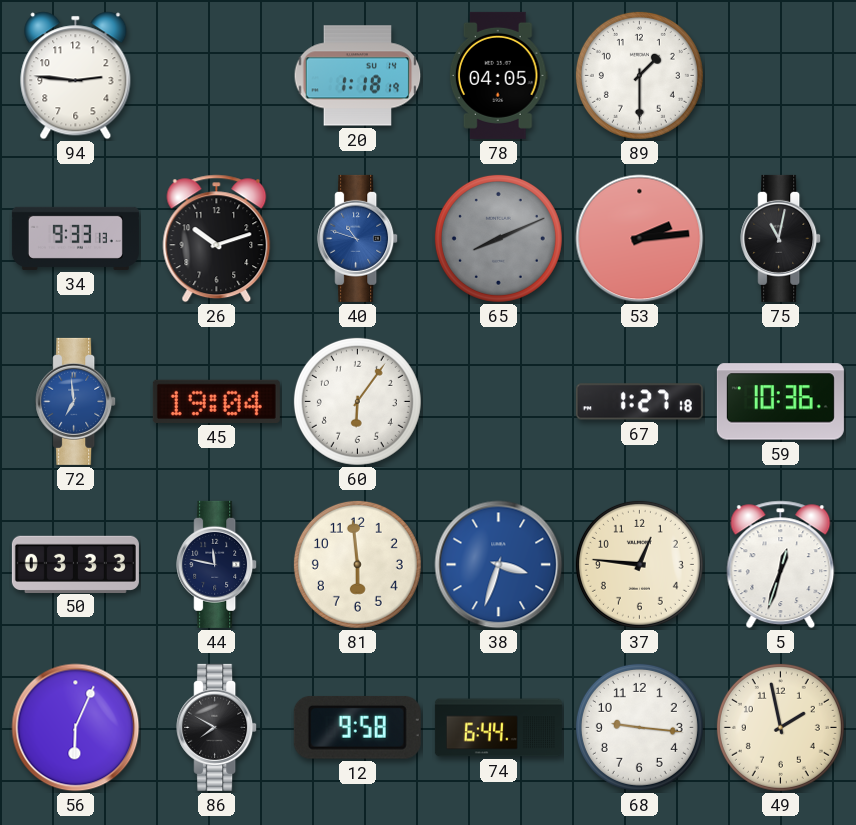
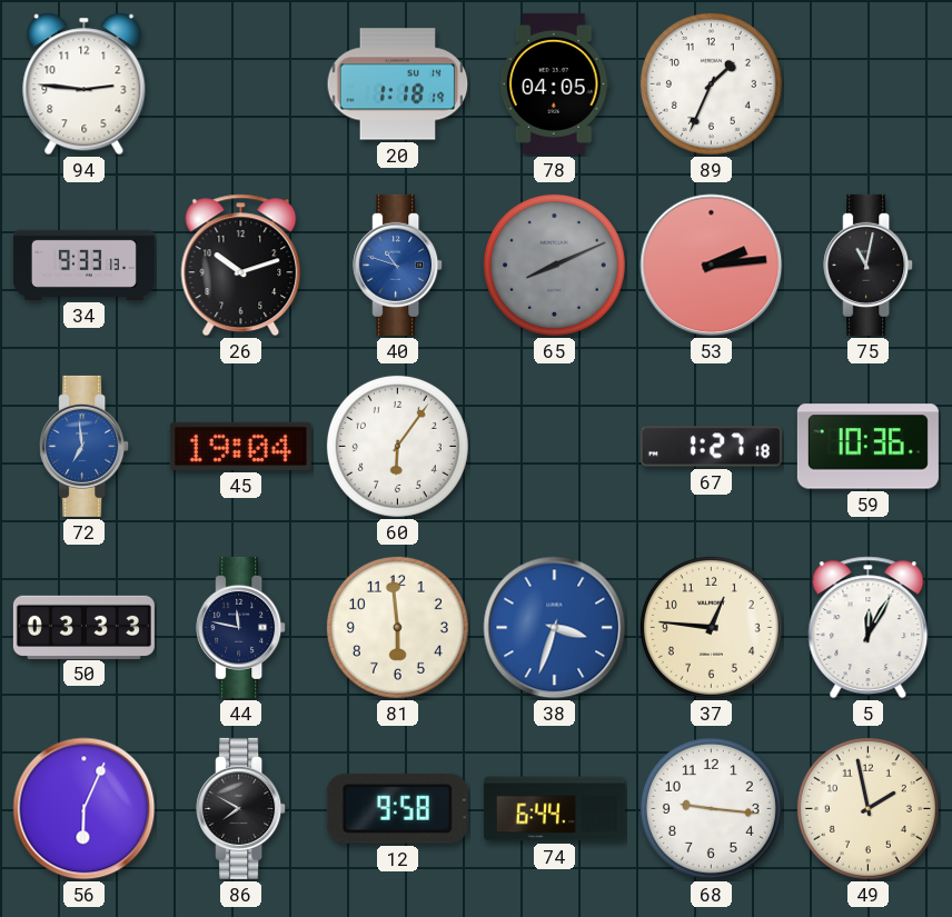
89: 1:30 -> 1:34
5: 12:33 -> 12:05
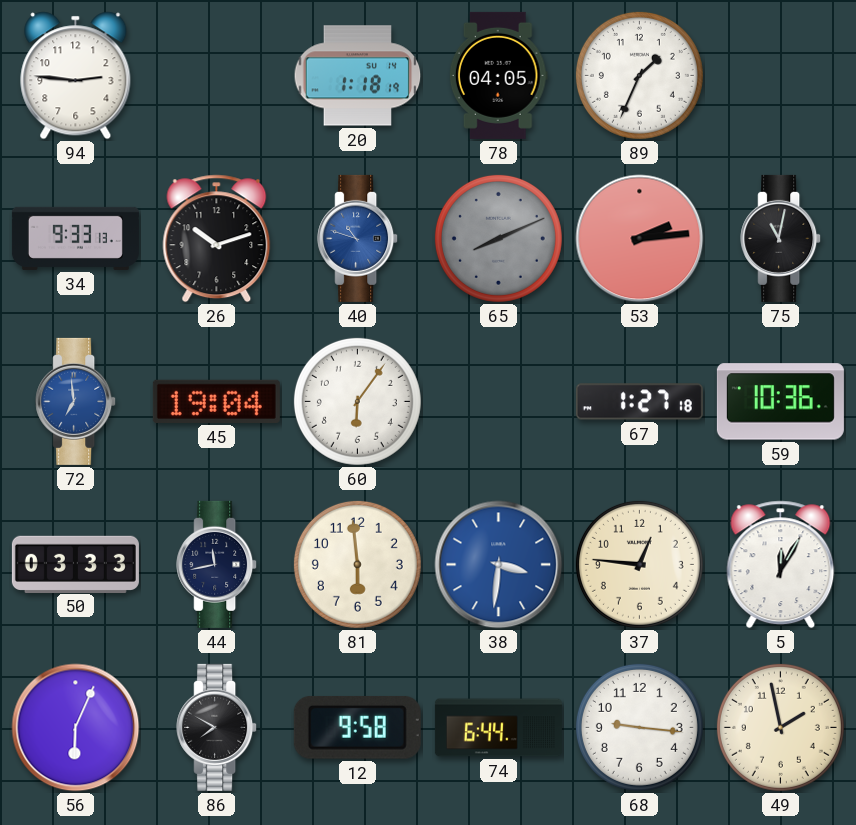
44: 11:47 -> 11:43
38: 3:33 -> 3:31
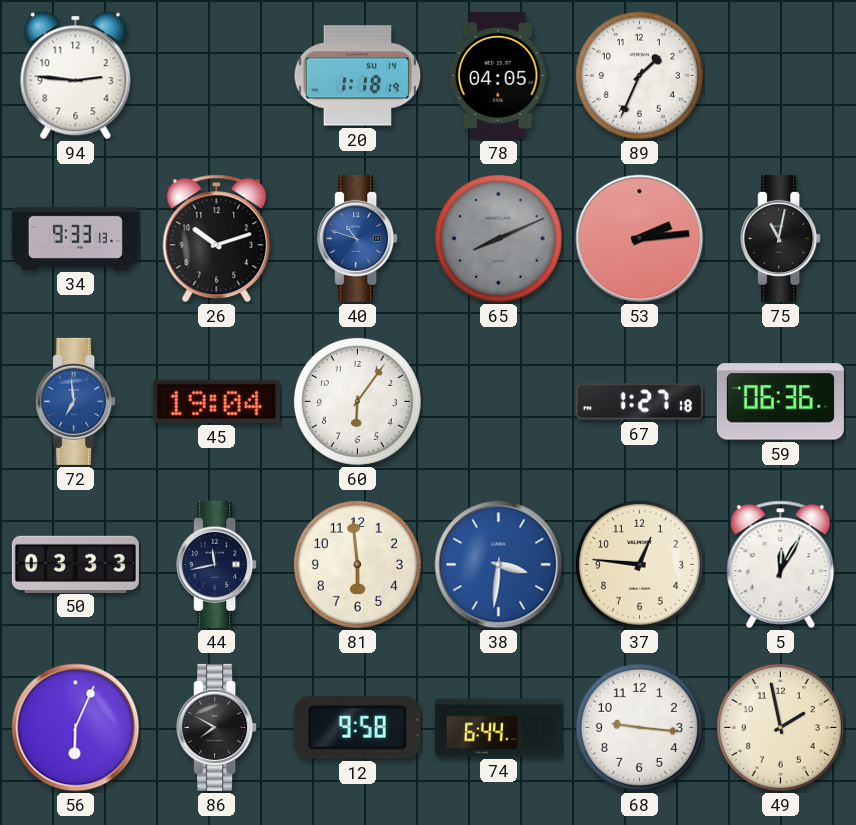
59: 10:36 -> 06:36
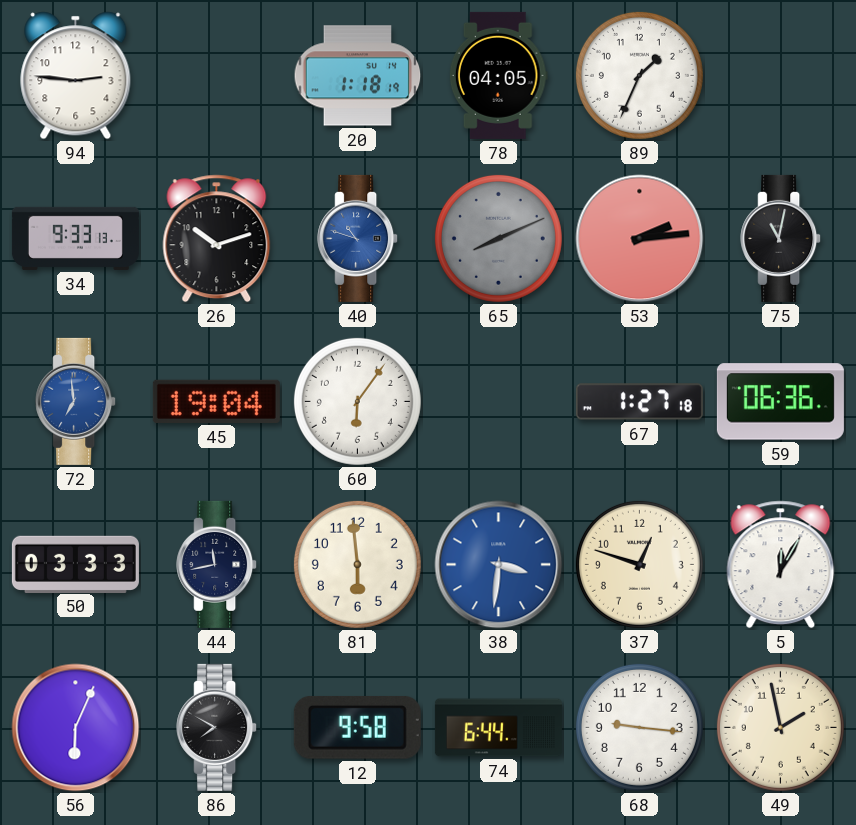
37: 12:46 -> 12:48
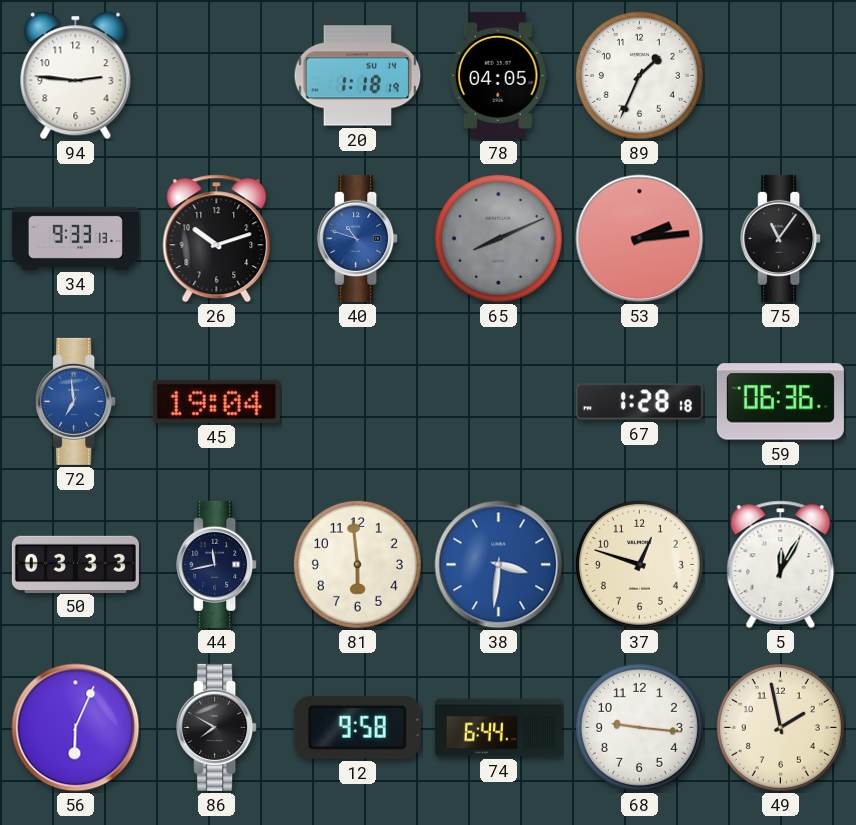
75: 11:02 -> 11:06
60: 6:06 -> none
67: 1:27 -> 1:28
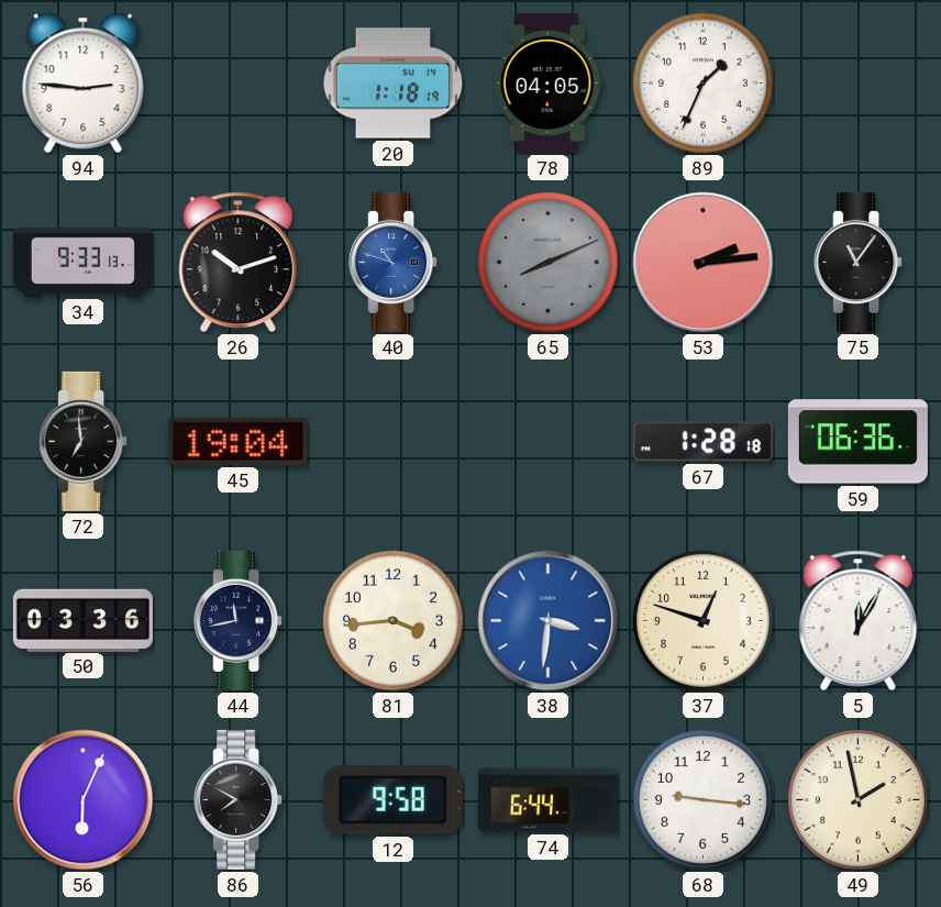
72 dial: blue -> black
50: 03:33 -> 03:36
81: 5:59 -> 3:44
